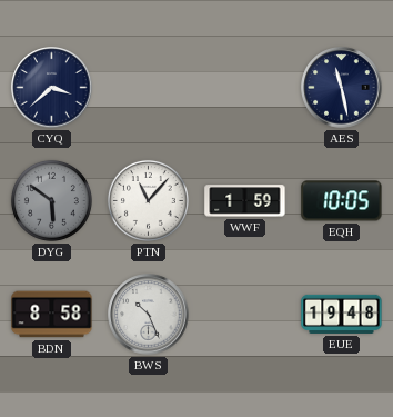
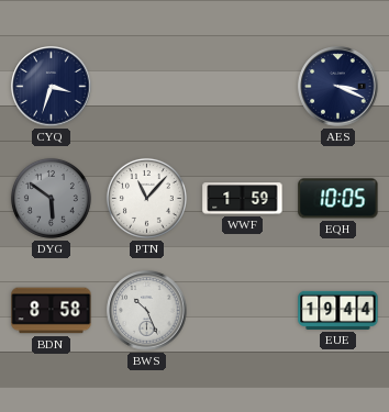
CYQ: 3:38 -> 3:33
AES: 11:28 -> 3:19
EUE: 19:48 -> 19:44
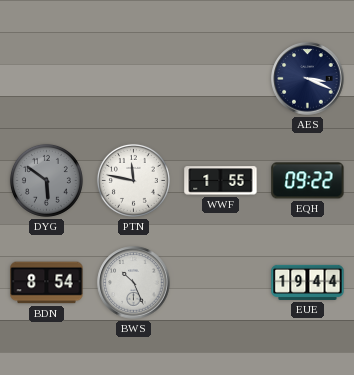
CYQ: 3:33 -> none
PTN: 11:07 -> 11:47
WWF: 1:59 -> 1:55
EQH: 10:05 -> 09:22
BDN: 8:58 -> 8:54
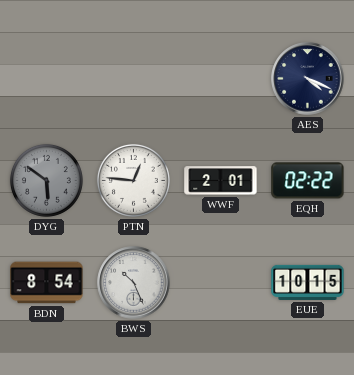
AES: 3:19 -> 4:19
PTN: 11:47 -> 12:46
WWF: 1:55 -> 2:01
EQH: 09:22 -> 02:22
EUE: 19:44 -> 10:15
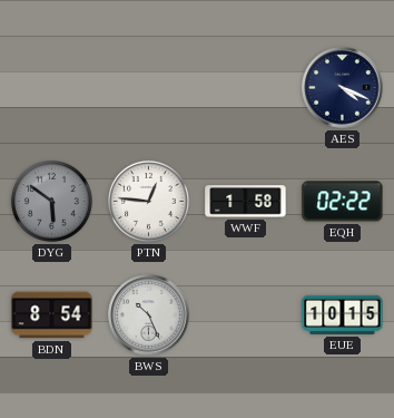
WWF: 2:01 -> 1:58
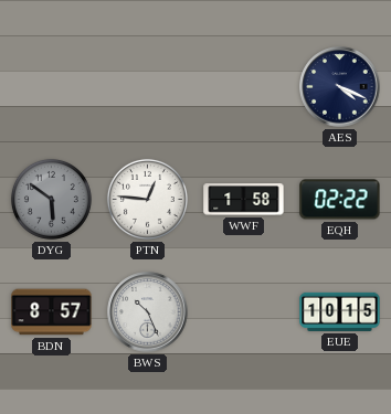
BDN: 8:54 -> 8:57
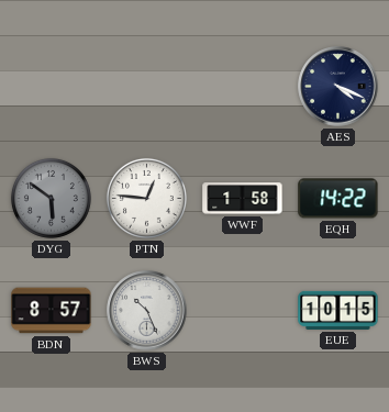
EQH: 02:22 -> 14:22
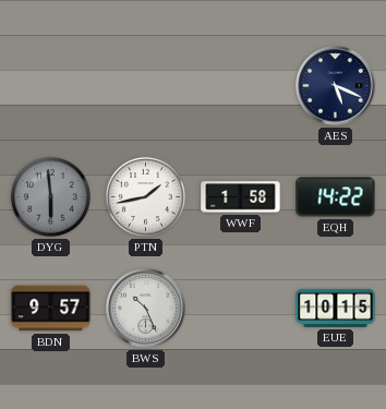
AES: 4:19 -> 5:19
DYG: 5:51 -> 5:59
PTN: 12:46 -> 1:43
BDN: 8:57 -> 9:57
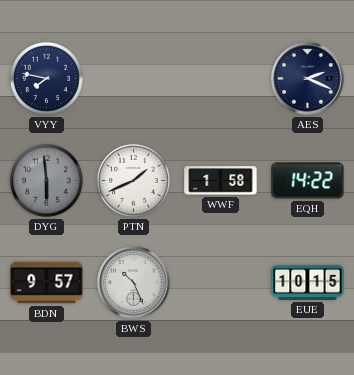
VYY: none -> 7:47
AES: 5:19 -> 2:19
PTN: 1:43 -> 1:41
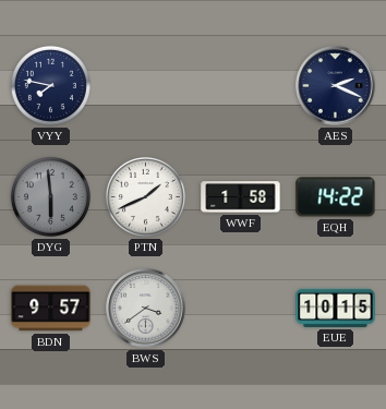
BWS: 10:26 -> 3:39
